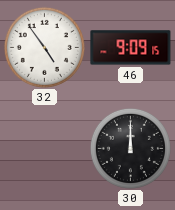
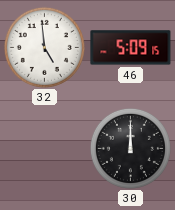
32: 4:54 -> 4:59
46: 9:09 -> 5:09
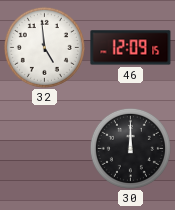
46: 5:09 -> 12:09
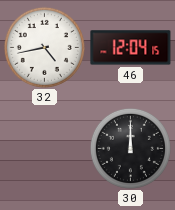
32: 4:59 -> 4:43
46: 12:09 -> 12:04
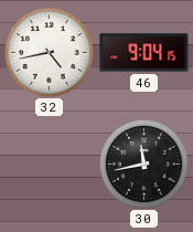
46: 12:04 -> 9:04
30: 12:00 -> 11:43
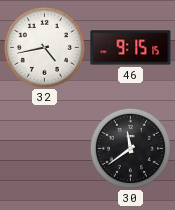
46: 9:04 -> 9:15
30: 11:43 -> 11:39
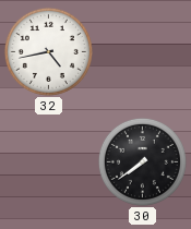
46: 9:15 -> none
30: 11:39 -> 7:39
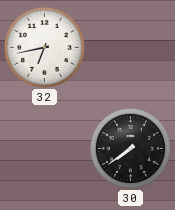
32: 4:43 -> 6:43
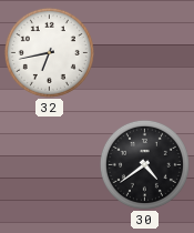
30: 7:39 -> 4:39
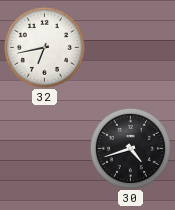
30: 4:39 -> 4:42
